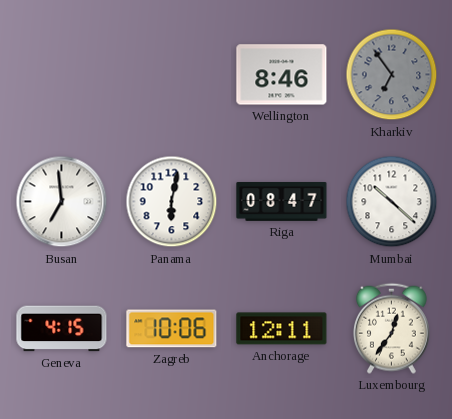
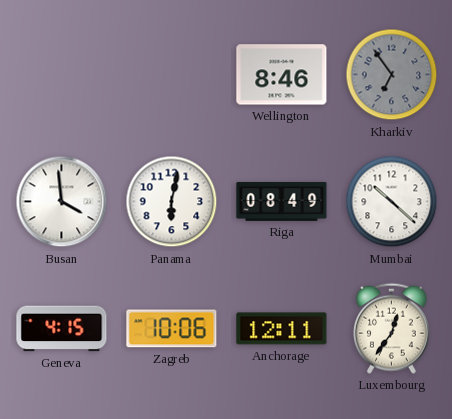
Busan: 6:59 -> 3:59
Riga: 08:47 -> 08:49
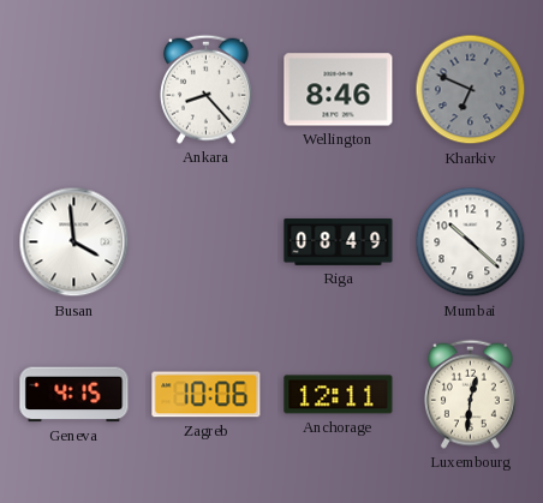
Ankara: none -> 8:23
Kharkiv: 6:54 -> 6:49
Panama: 6:02 -> none
Luxembourg: 12:36 -> 12:31
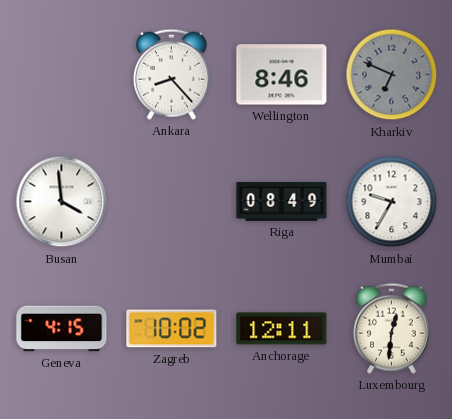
Mumbai: 10:22 -> 9:35
Zagreb: 10:06 -> 10:02
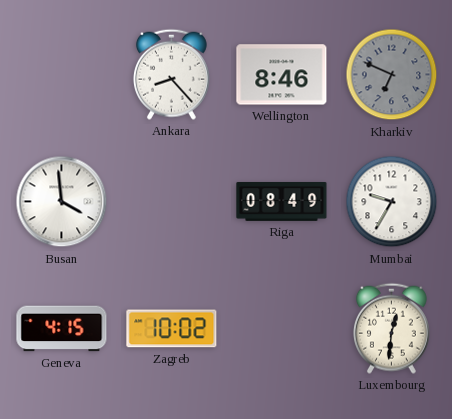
Anchorage: 12:11 -> none
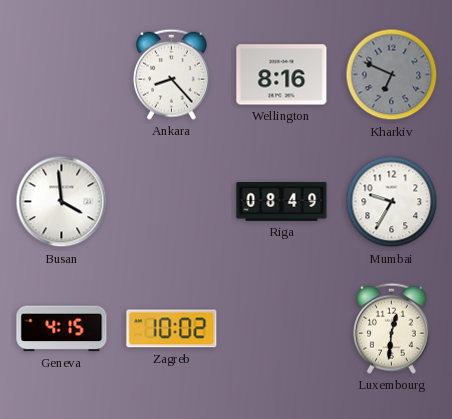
Wellington: 8:46 -> 8:16
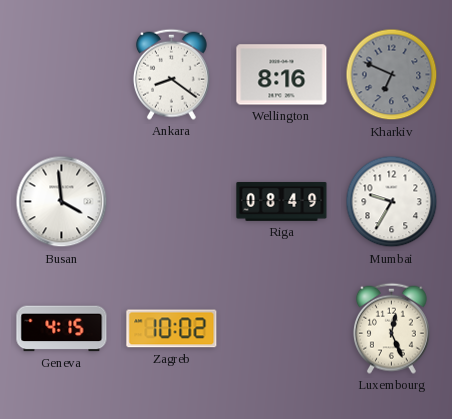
Ankara: 8:23 -> 8:21
Luxembourg: 12:31 -> 12:26
